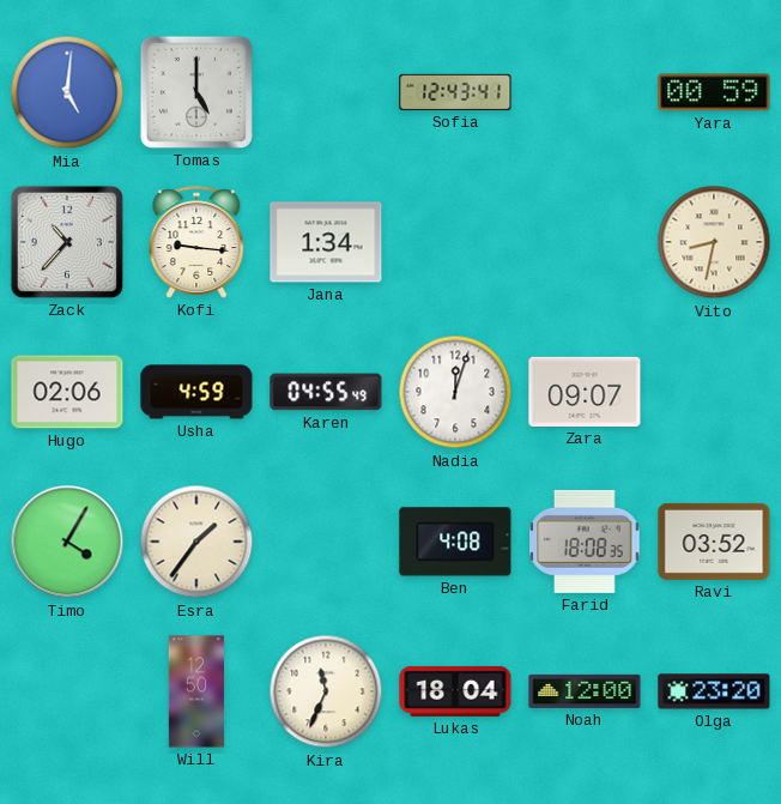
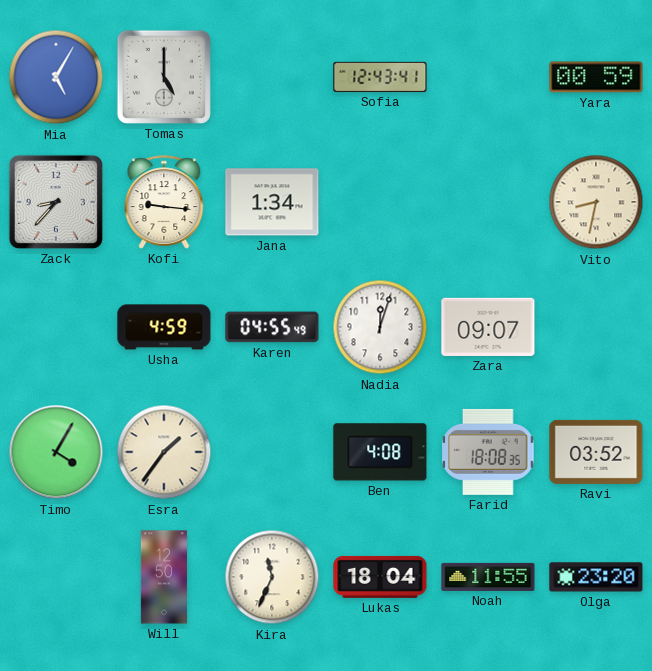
Mia: 5:01 -> 5:05
Zack: 10:37 -> 8:37
Hugo: 02:06 -> none
Noah: 12:00 -> 11:55
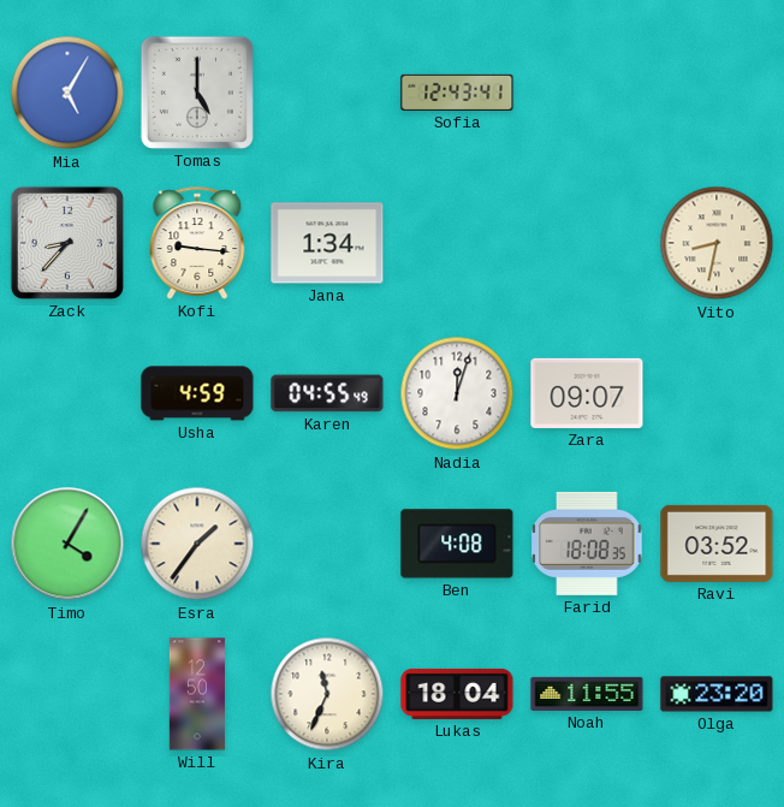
Yara: 00:59 -> none
